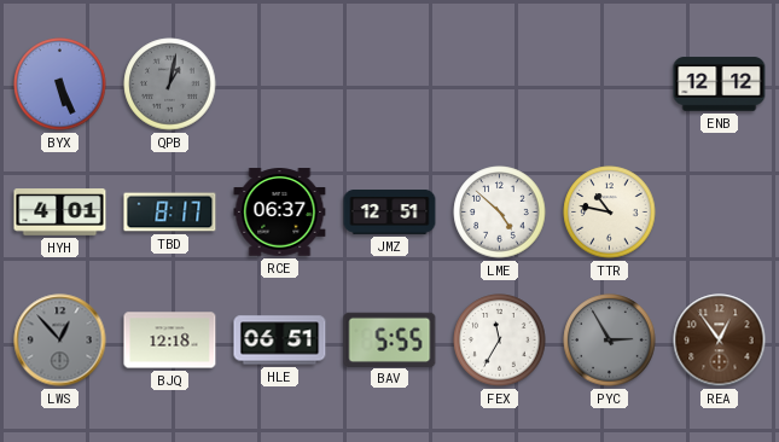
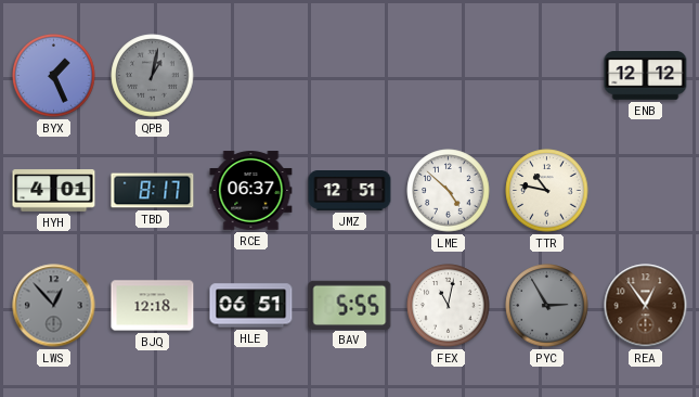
BYX: 5:26 -> 1:26
FEX: 11:35 -> 11:02
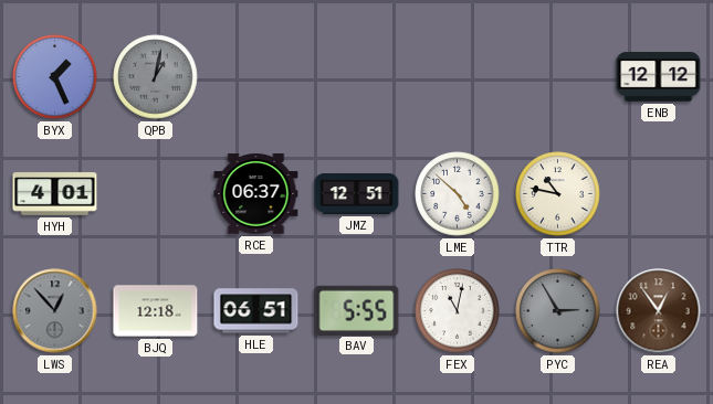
TBD: 8:17 -> none
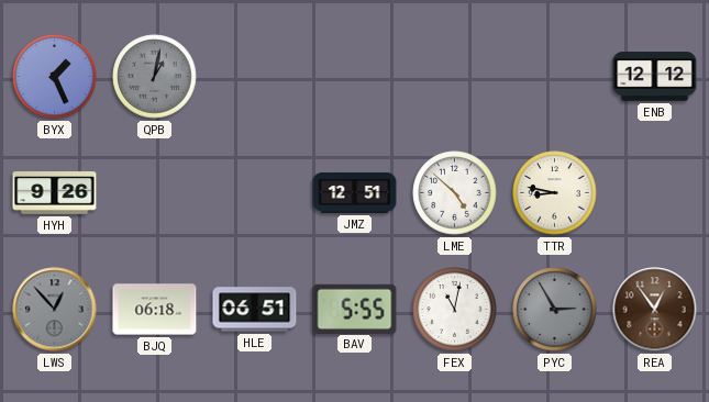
HYH: 4:01 -> 9:26
RCE: 06:37 -> none
TTR: 10:47 -> 8:47
BJQ: 12:18 -> 06:18
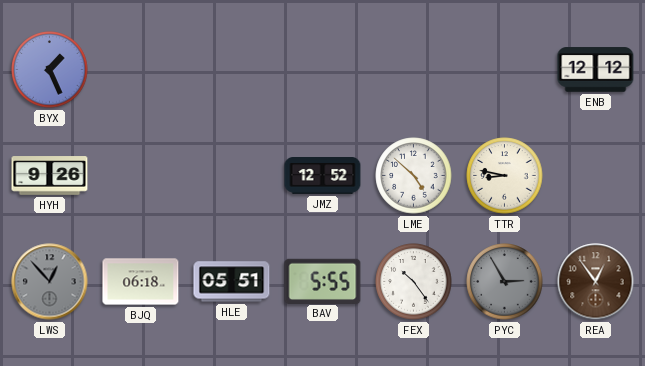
QPB: 1:02 -> none
JMZ: 12:51 -> 12:52
HLE: 06:51 -> 05:51
FEX: 11:02 -> 10:24
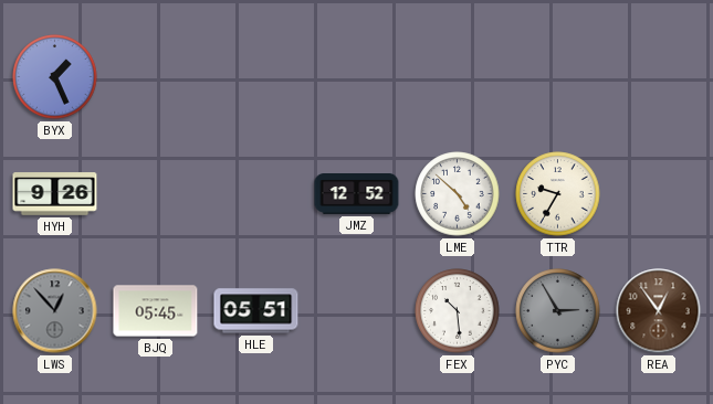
ENB: 12:12 -> none
TTR: 8:47 -> 9:35
BJQ: 06:18 -> 05:45
BAV: 5:55 -> none
FEX: 10:24 -> 10:29
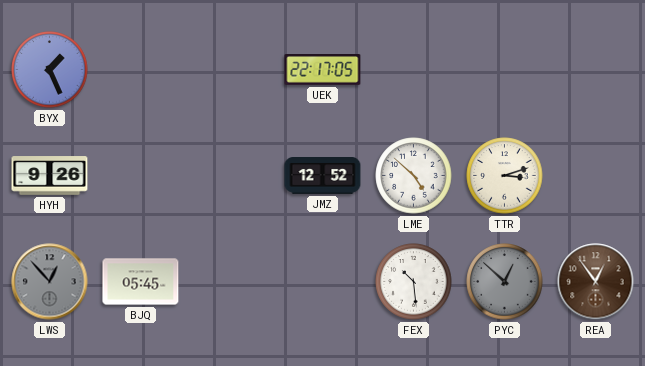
UEK: none -> 22:17
TTR: 9:35 -> 3:12
HLE: 05:51 -> none
PYC: 2:55 -> 12:52
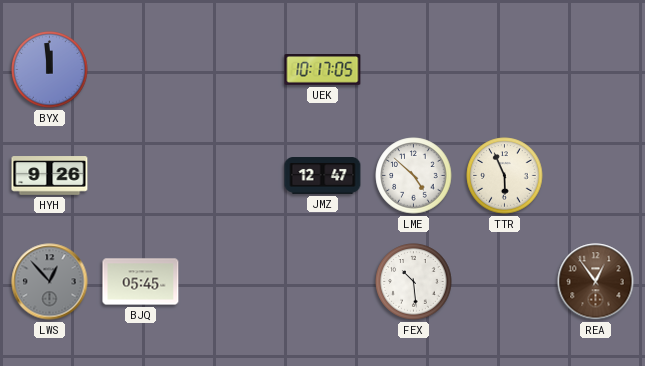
BYX: 1:26 -> 11:59
UEK: 22:17 -> 10:17
JMZ: 12:52 -> 12:47
TTR: 3:12 -> 5:56
PYC: 12:52 -> none
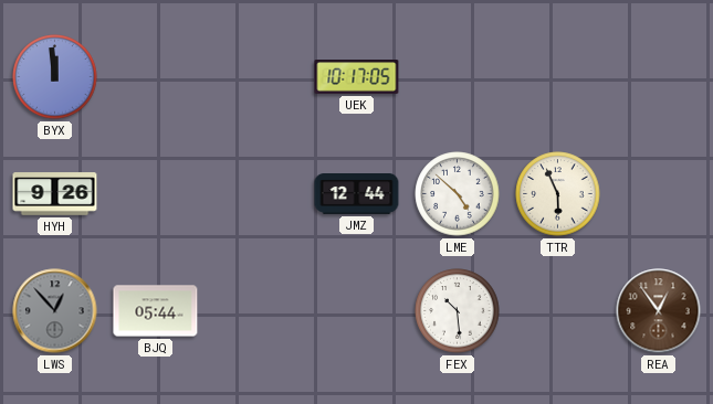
JMZ: 12:47 -> 12:44
BJQ: 05:45 -> 05:44
